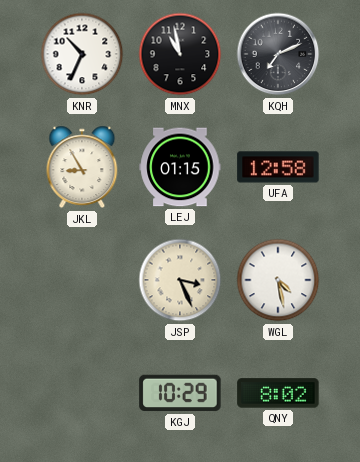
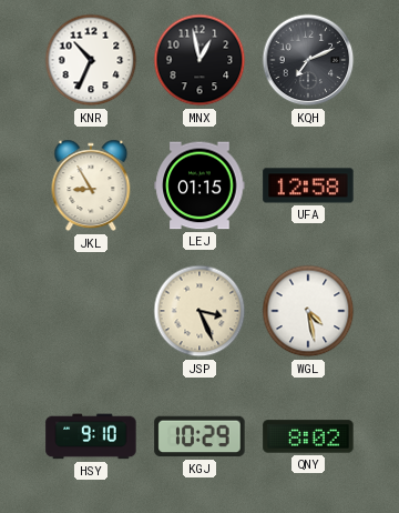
MNX: 10:58 -> 12:58
HSY: none -> 9:10
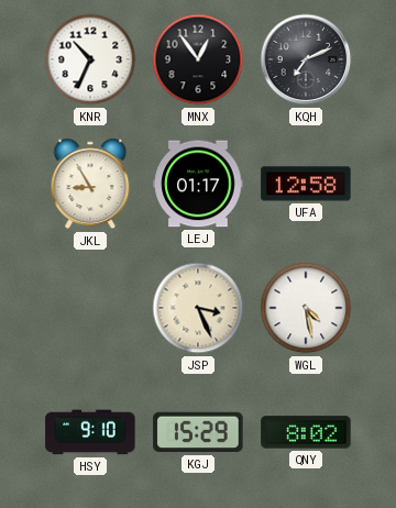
MNX: 12:58 -> 12:54
LEJ: 01:15 -> 01:17
KGJ: 10:29 -> 15:29
